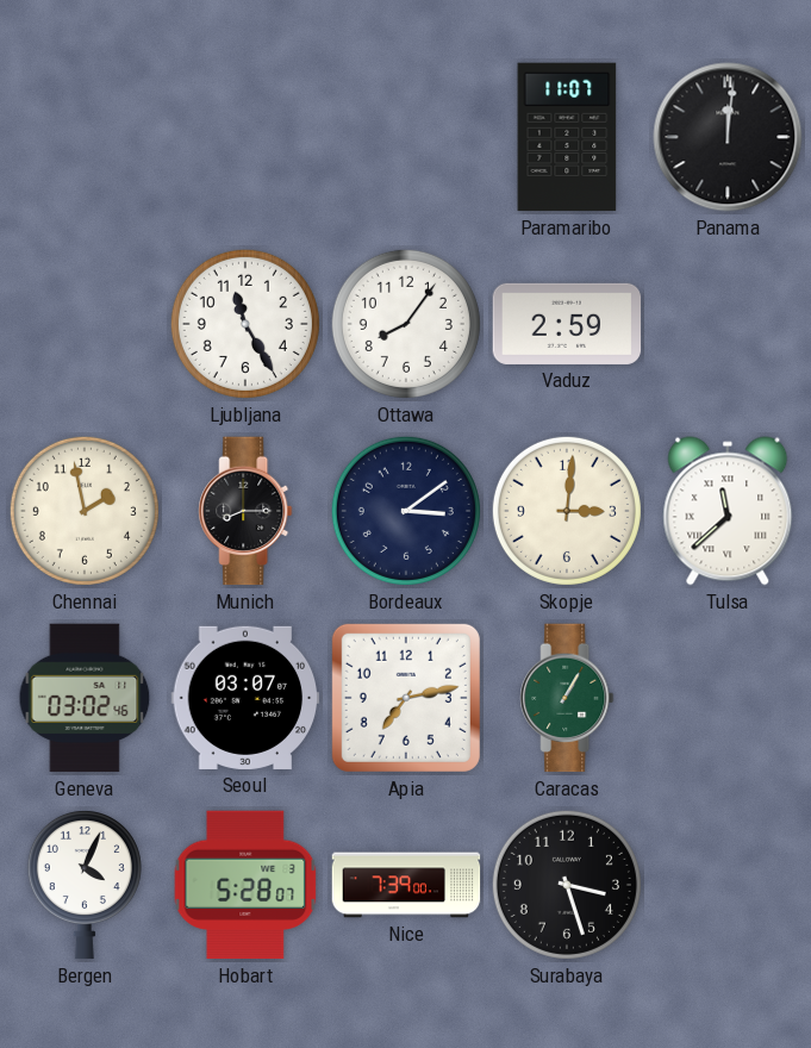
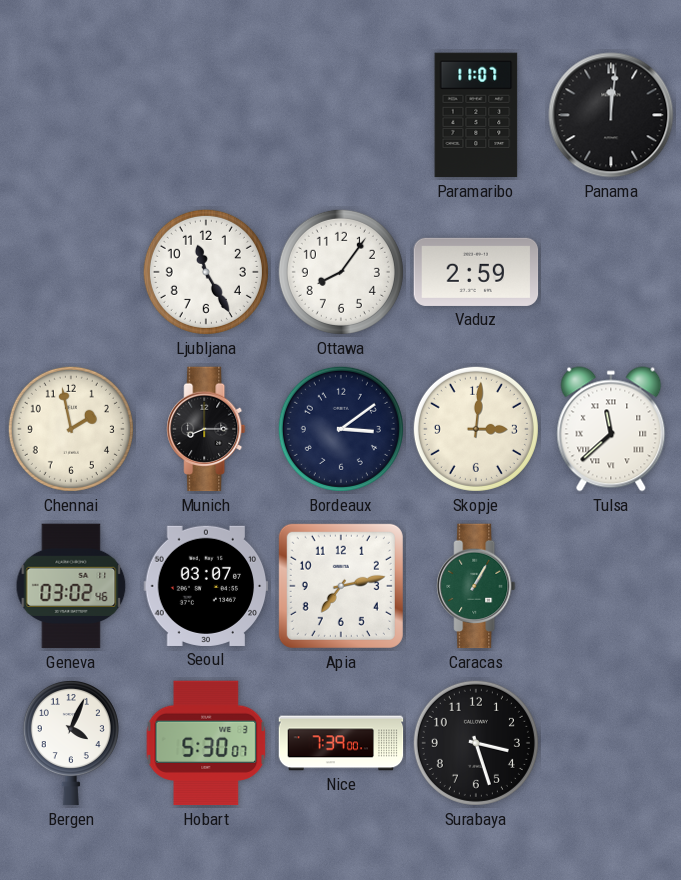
Hobart: 5:28 -> 5:30
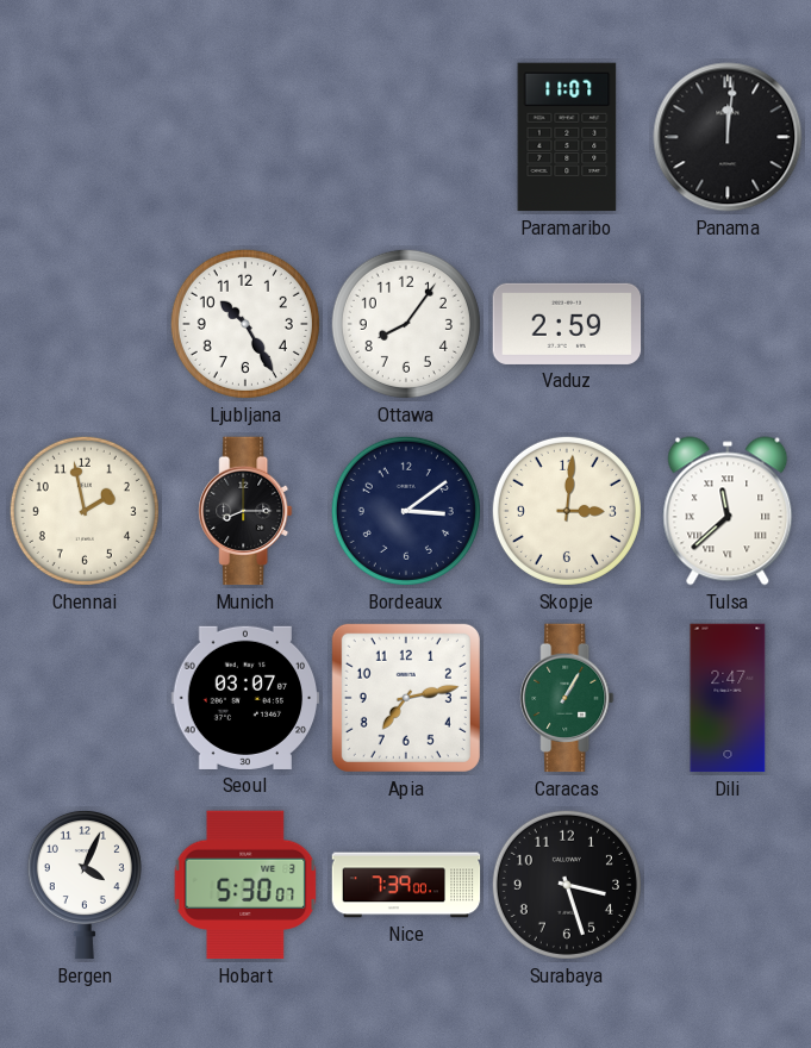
Ljubljana: 11:25 -> 10:25
Geneva: 03:02 -> none
Dili: none -> 2:47
